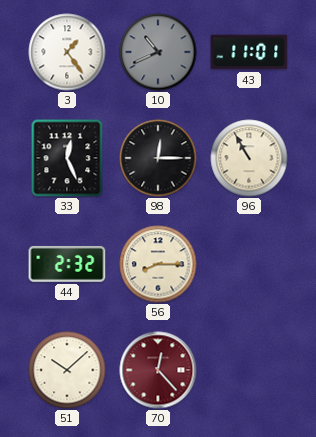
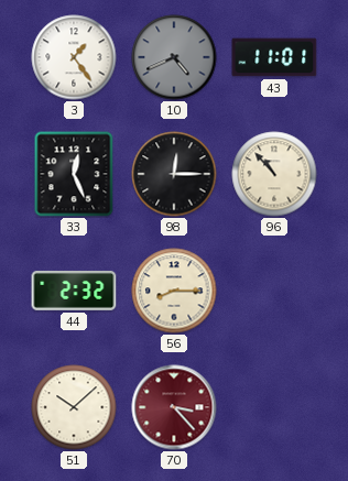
10: 10:41 -> 4:41
96: 10:55 -> 10:53
70: 12:23 -> 3:23
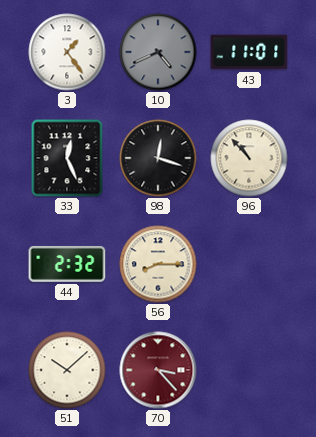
98: 12:15 -> 12:18
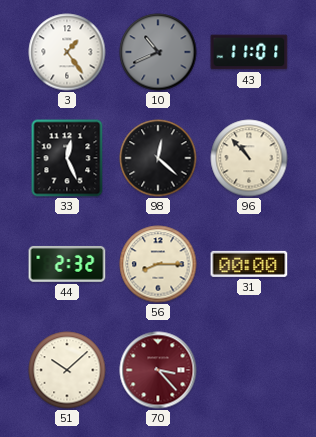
10: 4:41 -> 10:41
98: 12:18 -> 12:22
31: none -> 00:00
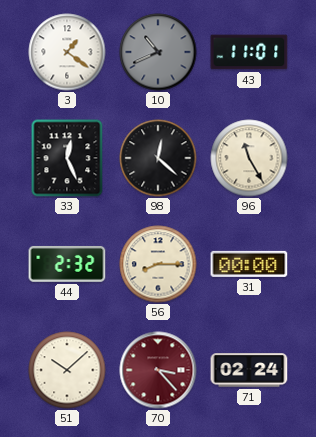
3: 1:24 -> 1:21
96: 10:53 -> 11:25
71: none -> 02:24
